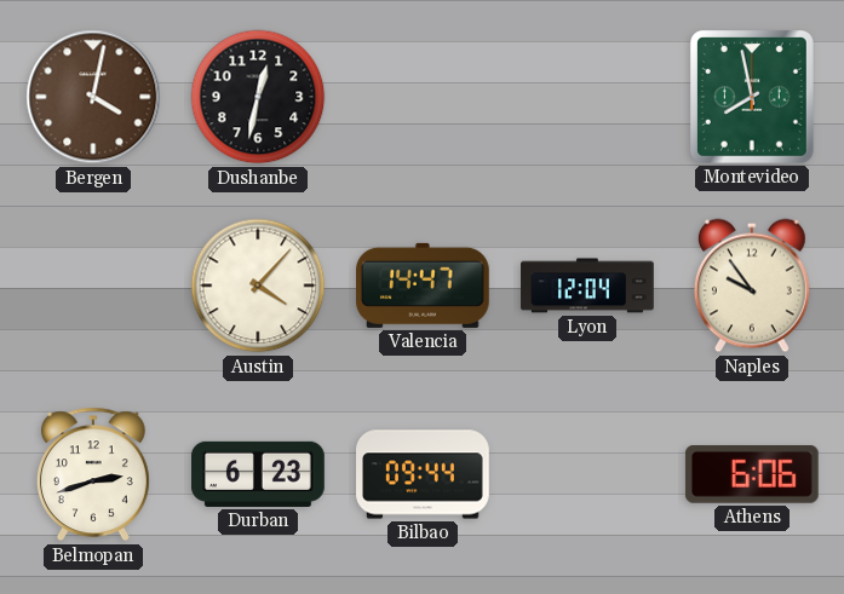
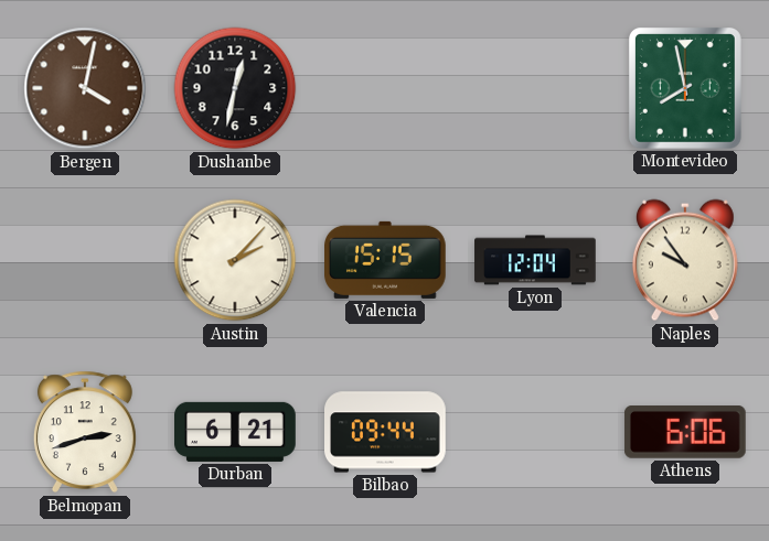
Austin: 4:07 -> 2:07
Valencia: 14:47 -> 15:15
Durban: 6:23 -> 6:21
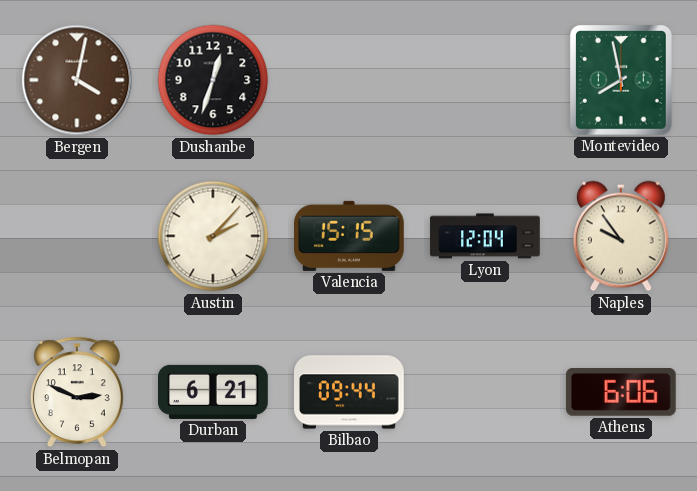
Dushanbe: 12:32 -> 12:33
Belmopan: 2:42 -> 2:49
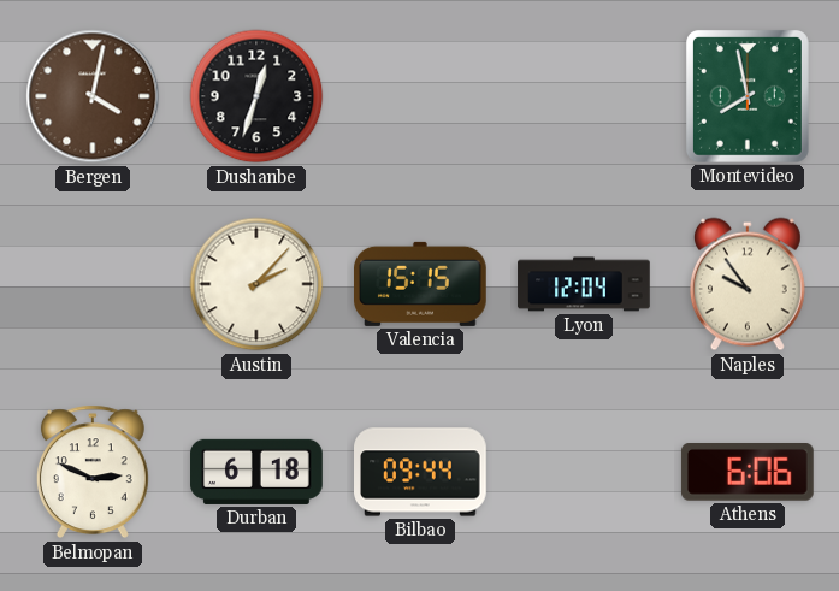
Durban: 6:21 -> 6:18
